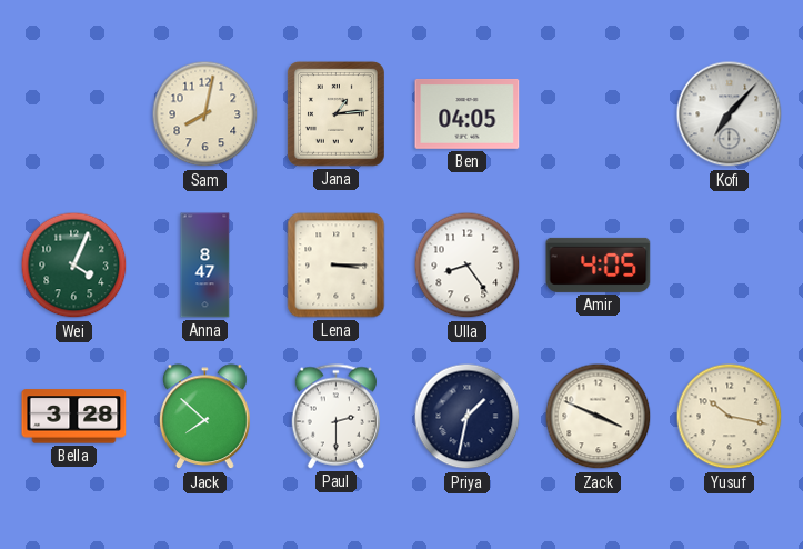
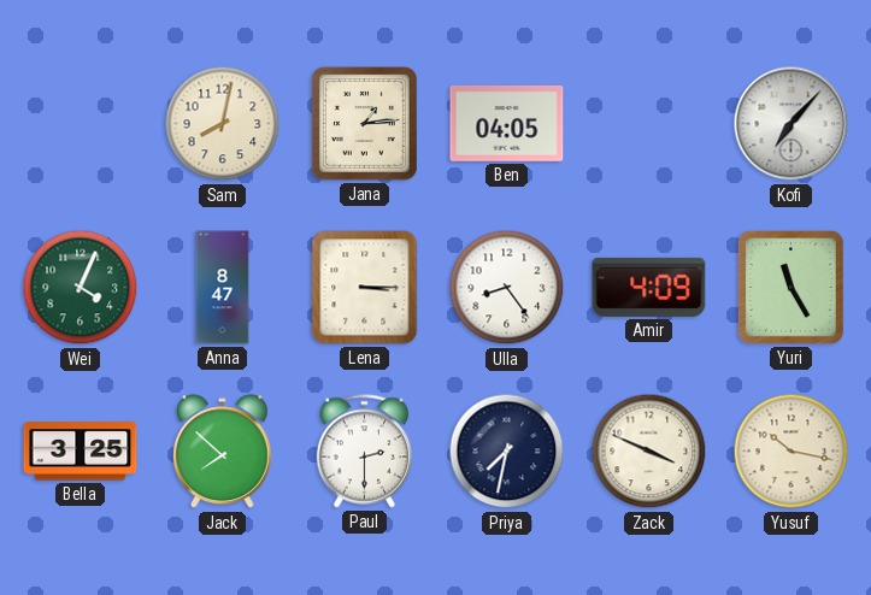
Amir: 4:05 -> 4:09
Yuri: none -> 11:25
Bella: 3:28 -> 3:25
Priya: 1:32 -> 7:32
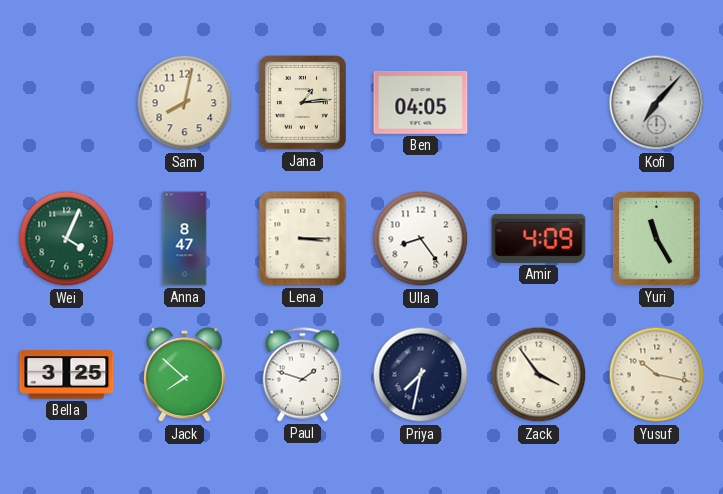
Paul: 2:30 -> 1:48
Zack: 3:49 -> 3:54
